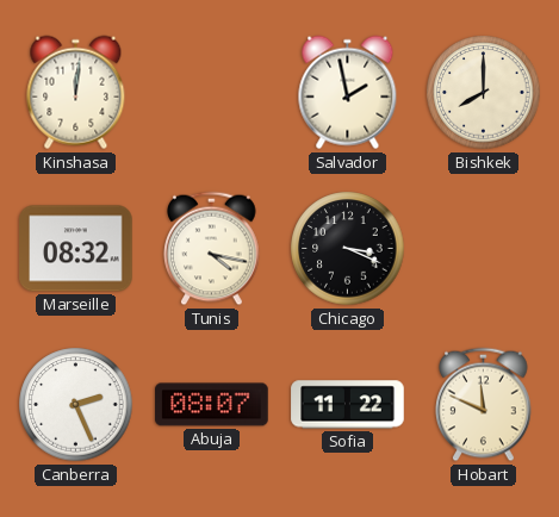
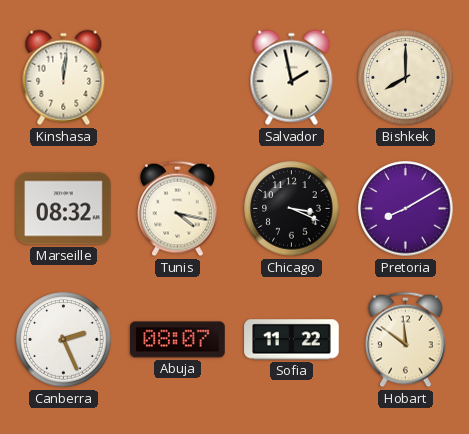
Pretoria: none -> 8:10
Hobart: 11:49 -> 11:51
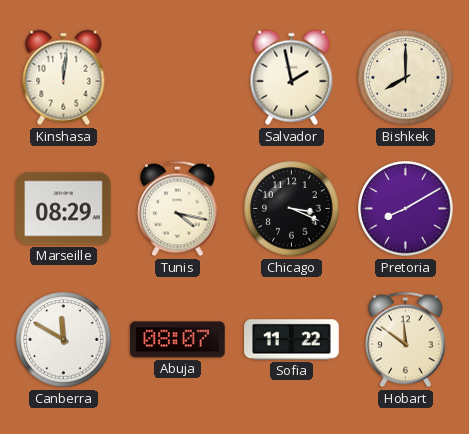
Marseille: 08:32 -> 08:29
Canberra: 2:26 -> 11:50
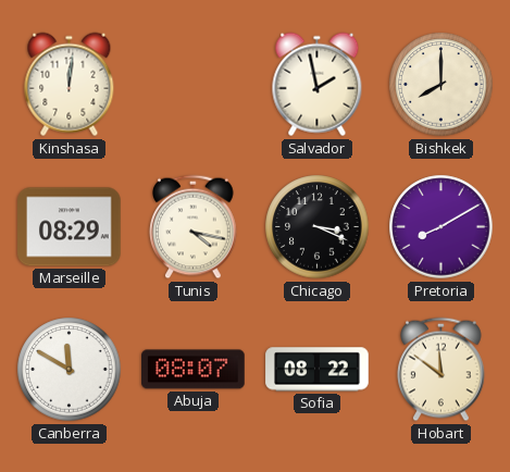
Sofia: 11:22 -> 08:22
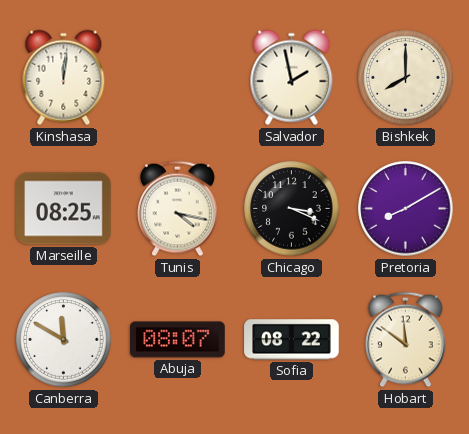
Marseille: 08:29 -> 08:25
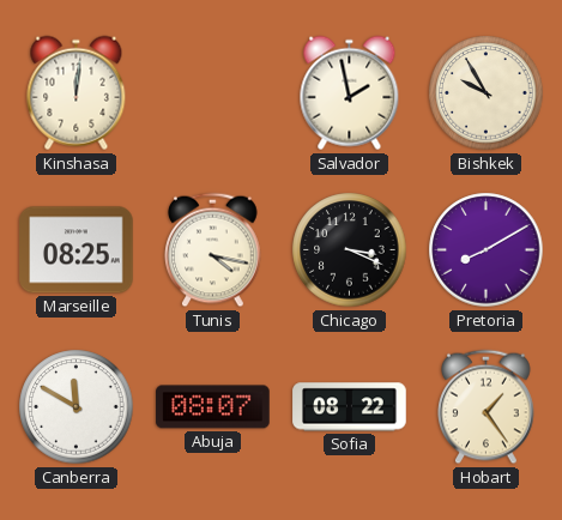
Bishkek: 8:00 -> 9:55
Hobart: 11:51 -> 1:24
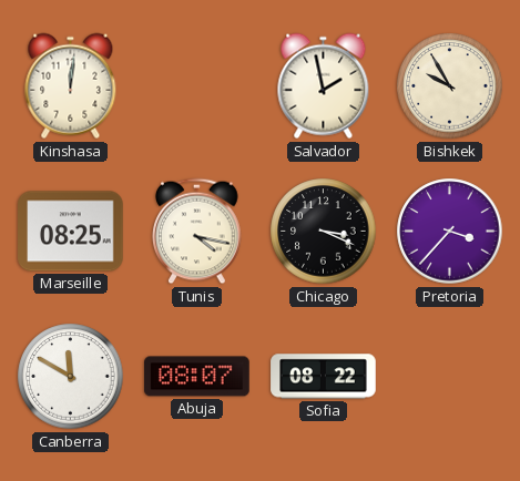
Pretoria: 8:10 -> 3:37
Hobart: 1:24 -> none
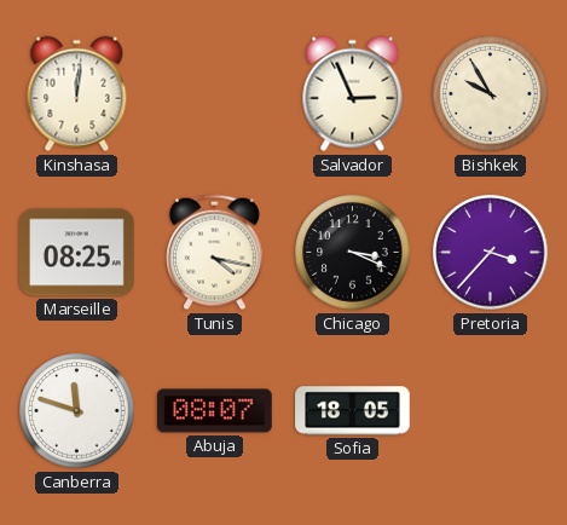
Salvador: 1:58 -> 2:56
Canberra: 11:50 -> 11:48
Sofia: 08:22 -> 18:05
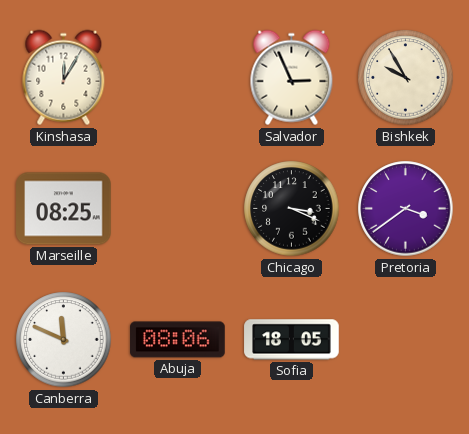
Kinshasa: 12:01 -> 12:05
Tunis: 4:17 -> none
Pretoria: 3:37 -> 3:39
Canberra: 11:48 -> 11:49
Abuja: 08:07 -> 08:06
